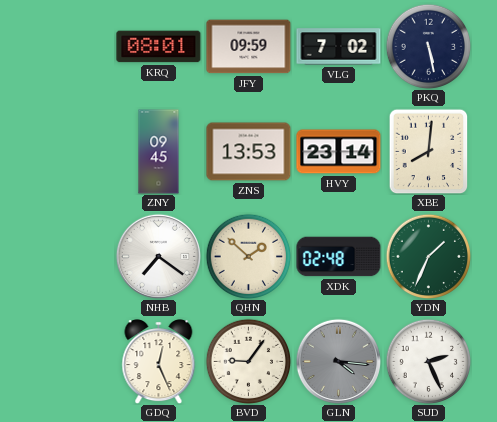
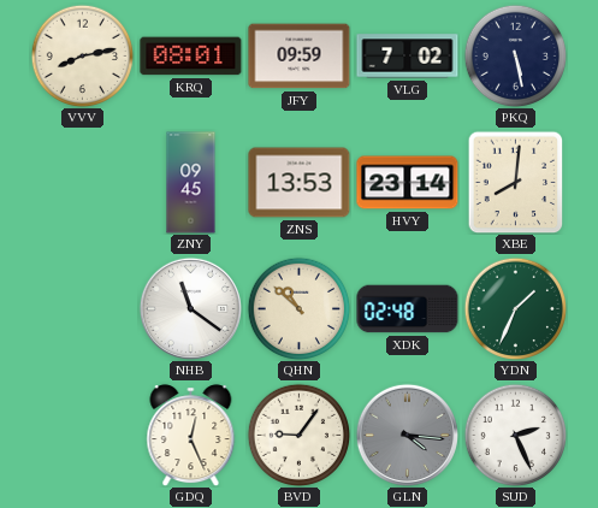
VVV: none -> 8:13
NHB: 7:21 -> 11:21
QHN: 1:52 -> 10:52
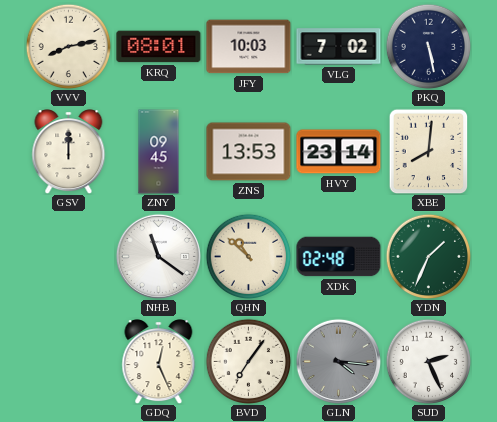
JFY: 09:59 -> 10:03
GSV: none -> 12:00
BVD: 9:06 -> 7:06
